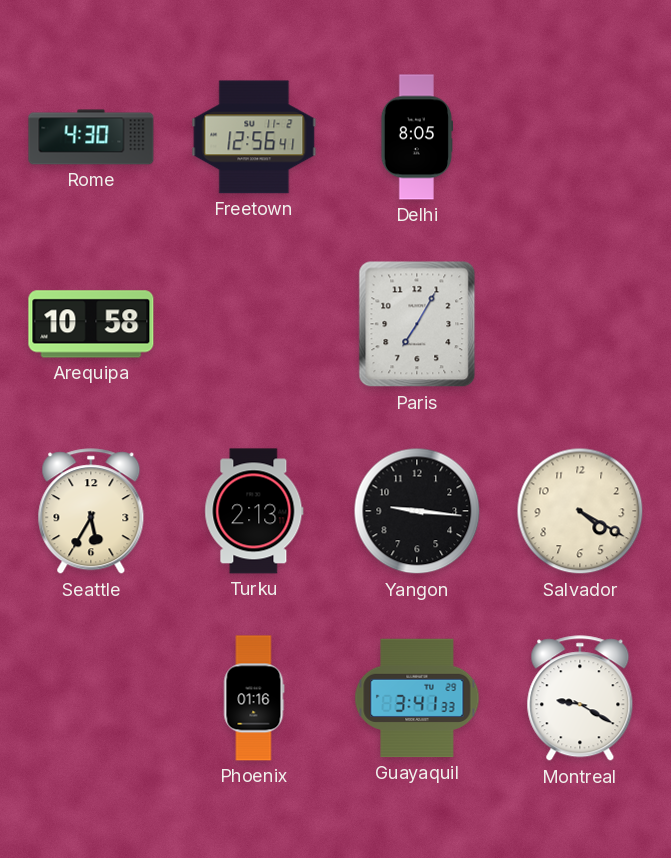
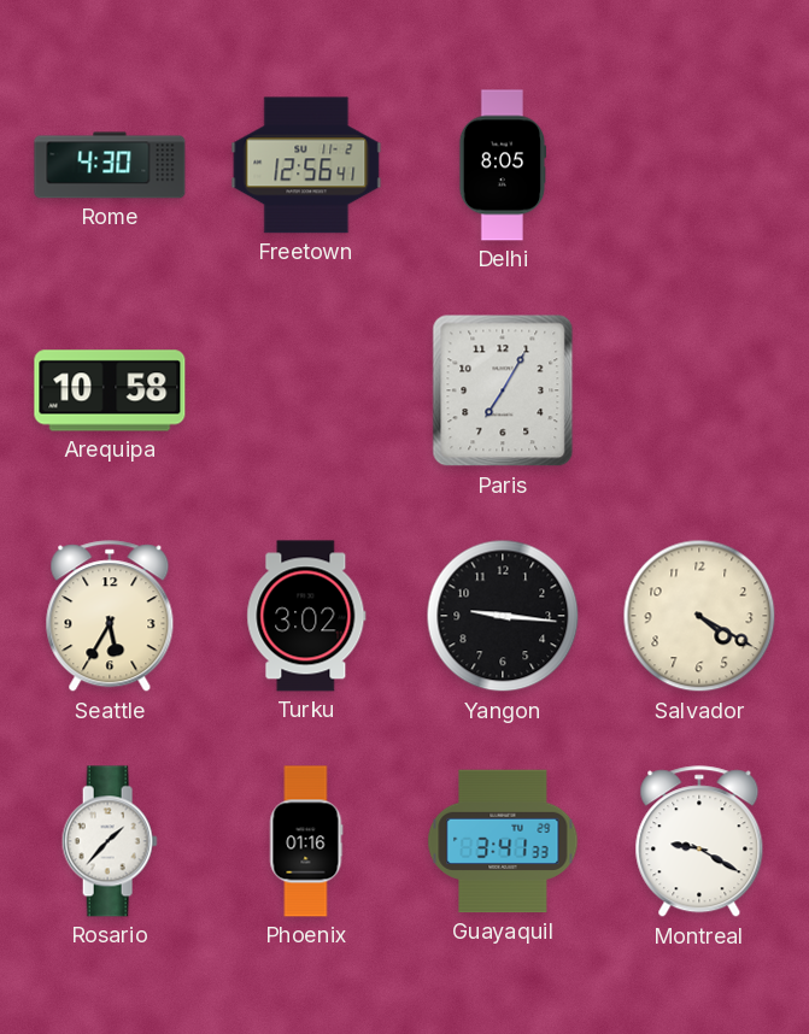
Turku: 2:13 -> 3:02
Rosario: none -> 1:37
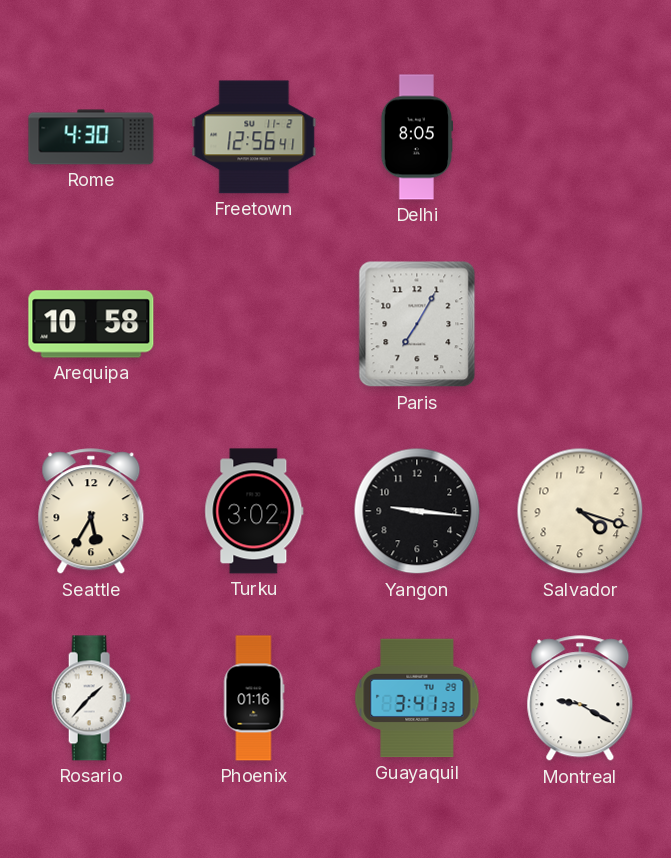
Salvador: 4:20 -> 4:18
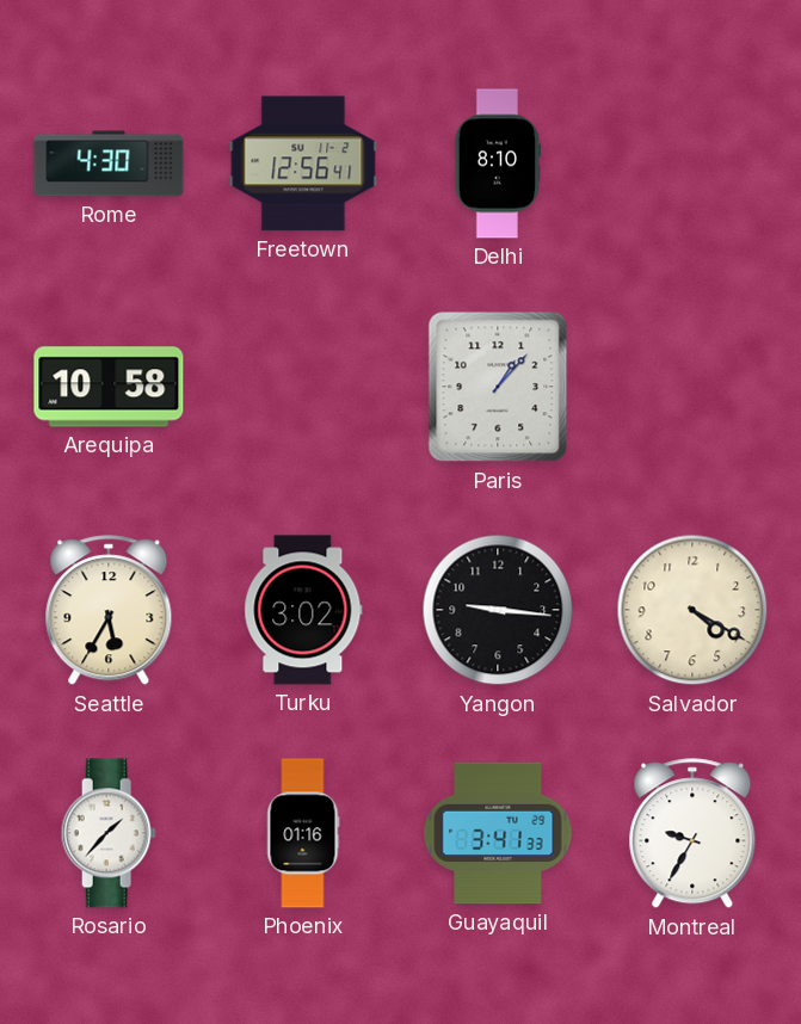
Delhi: 8:05 -> 8:10
Paris: 7:05 -> 1:07
Salvador: 4:18 -> 4:20
Montreal: 9:20 -> 9:35
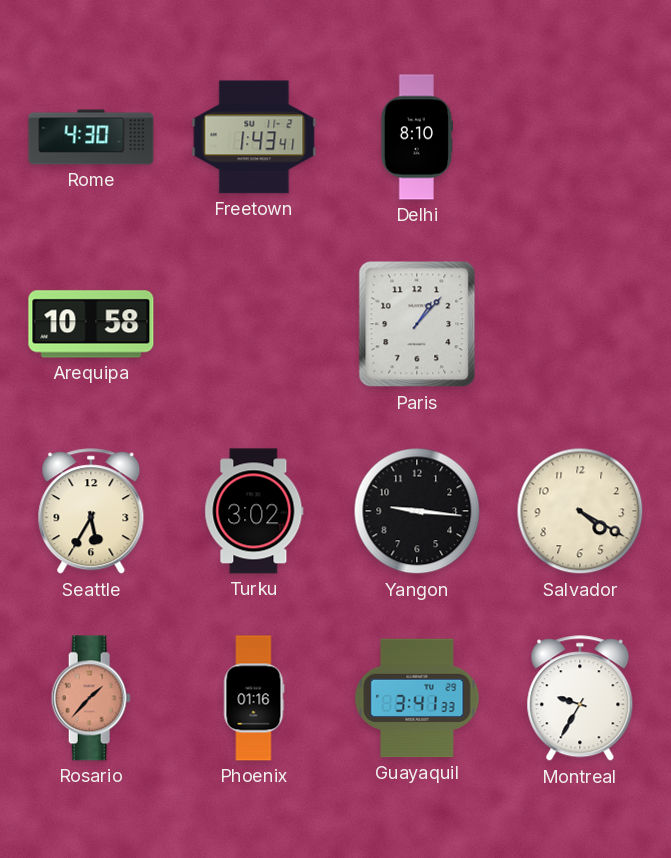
Freetown: 12:56 -> 1:43
Rosario dial: white -> salmon
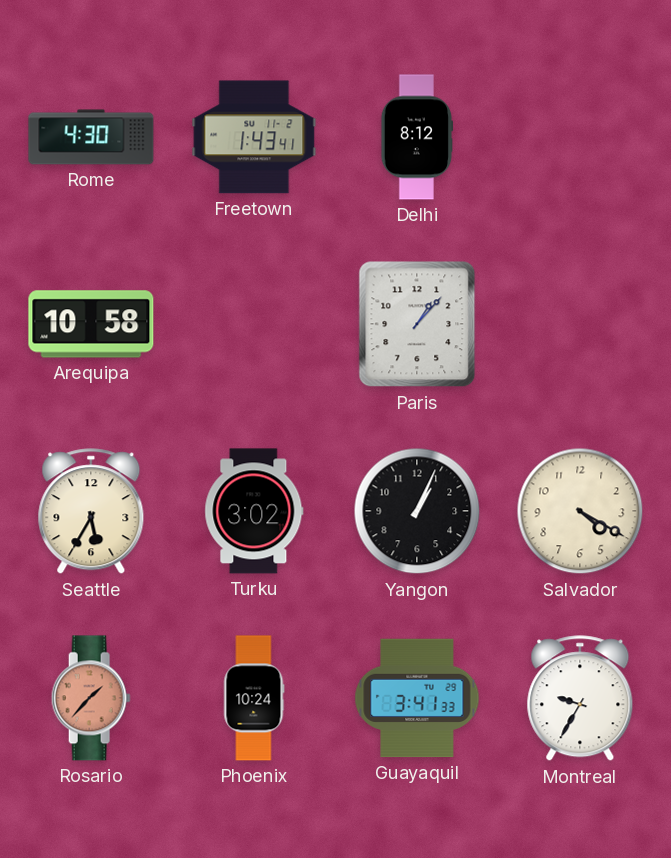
Delhi: 8:10 -> 8:12
Yangon: 9:16 -> 1:04
Phoenix: 01:16 -> 10:24
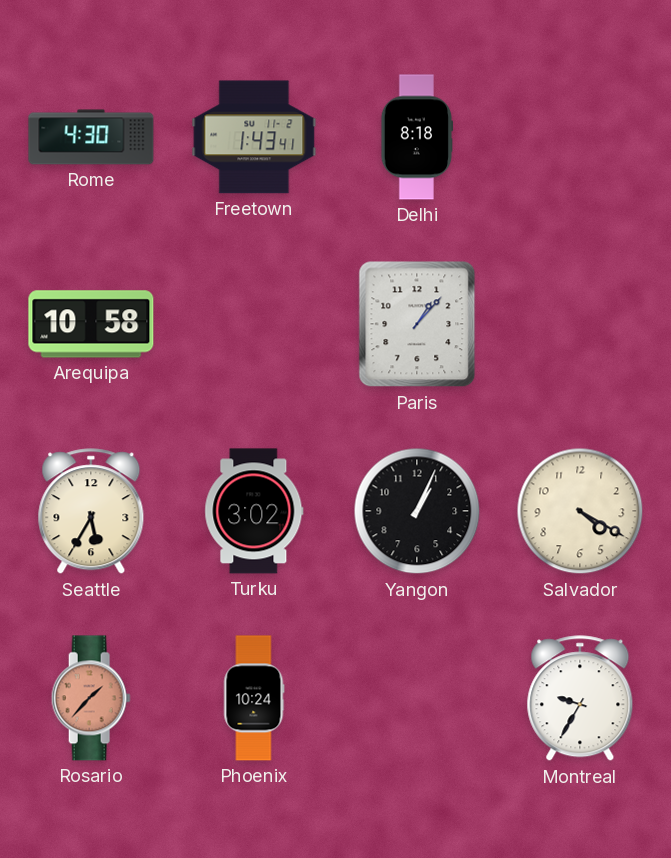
Delhi: 8:12 -> 8:18
Guayaquil: 3:41 -> none
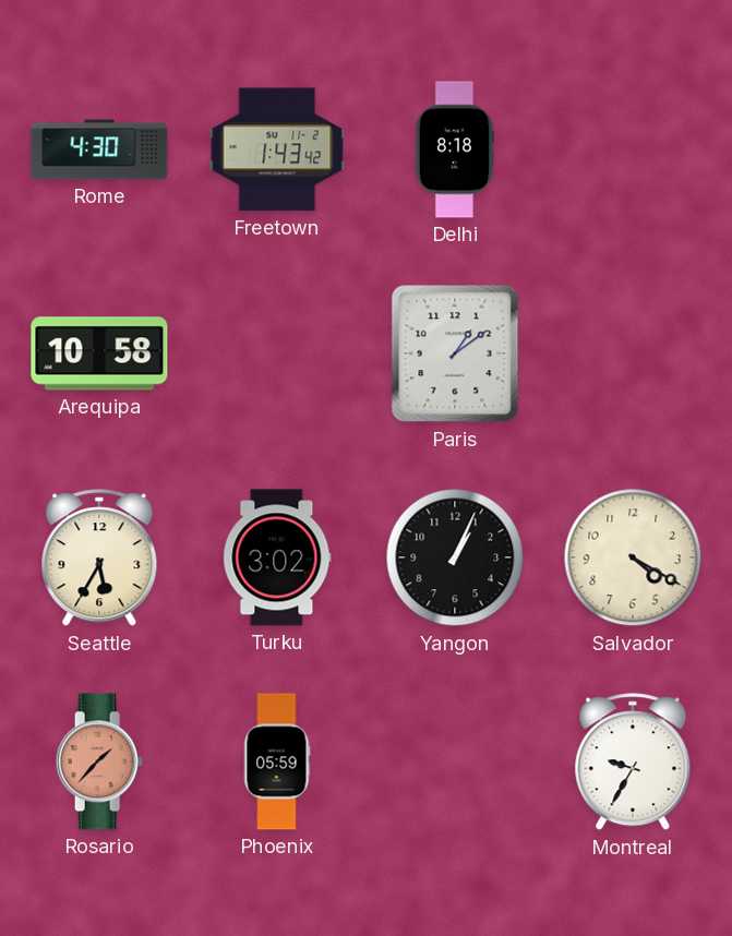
Freetown: 1:43:41 -> 1:43:42
Paris: 1:07 -> 1:09
Phoenix: 10:24 -> 05:59
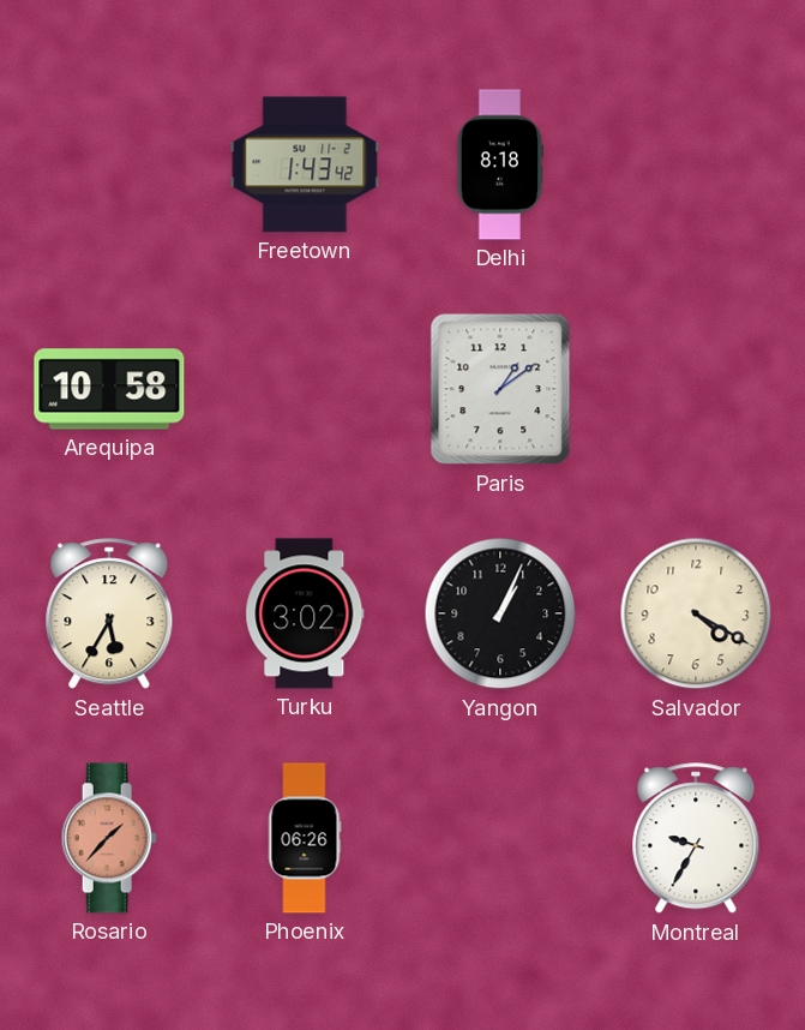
Rome: 4:30 -> none
Phoenix: 05:59 -> 06:26
